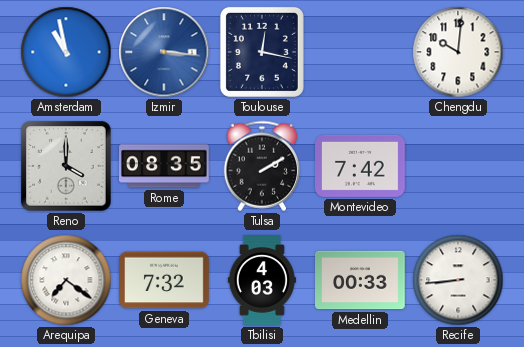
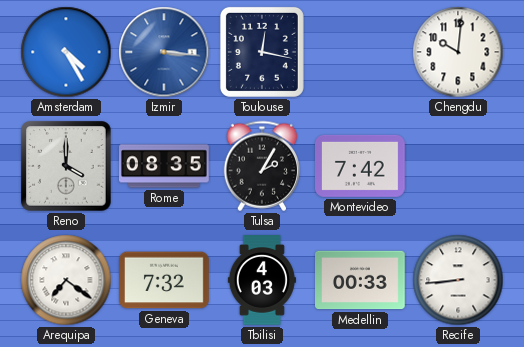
Amsterdam: 10:58 -> 4:25
Tulsa: 2:10 -> 2:05
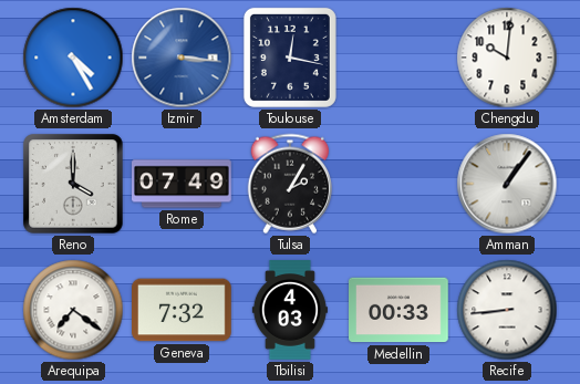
Rome: 08:35 -> 07:49
Montevideo: 7:42 -> none
Amman: none -> 1:06
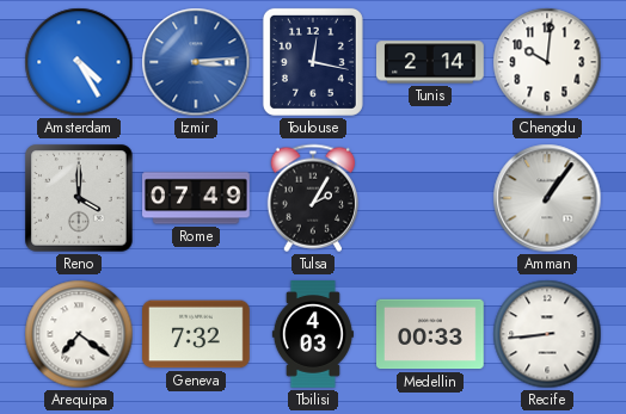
Izmir: 3:16 -> 3:14
Tunis: none -> 2:14
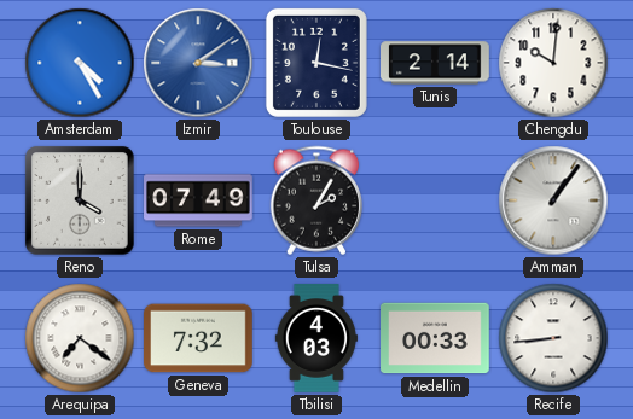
Izmir: 3:14 -> 3:09
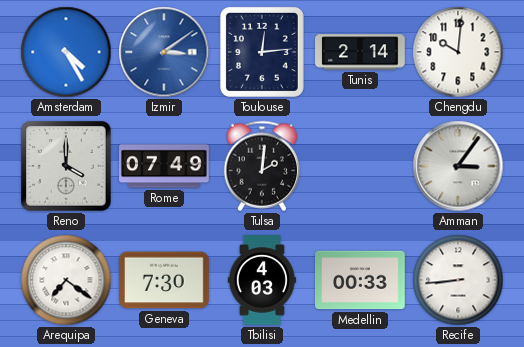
Toulouse: 12:17 -> 12:14
Tulsa: 2:05 -> 2:01
Amman: 1:06 -> 3:06
Geneva: 7:32 -> 7:30
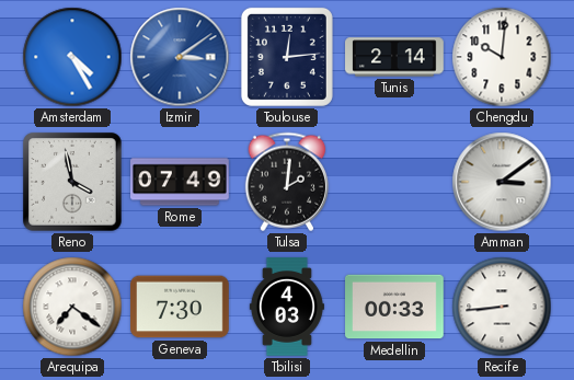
Reno: 4:00 -> 3:58
Amman: 3:06 -> 3:09
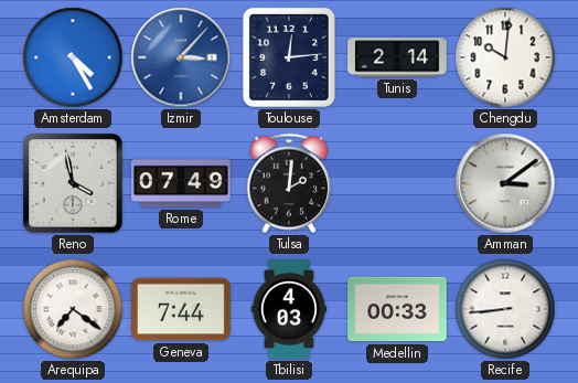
Izmir: 3:09 -> 3:07
Geneva: 7:30 -> 7:44
